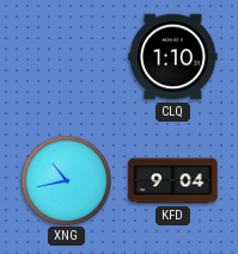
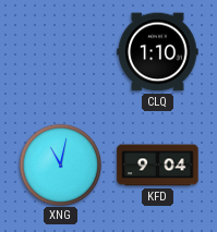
XNG: 10:43 -> 11:02
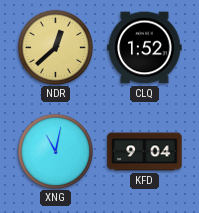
NDR: none -> 12:38
CLQ: 1:10 -> 1:52
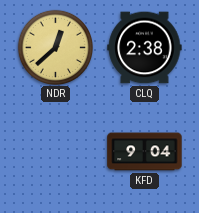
CLQ: 1:52 -> 2:38
XNG: 11:02 -> none
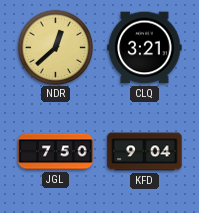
CLQ: 2:38 -> 3:21
JGL: none -> 7:50
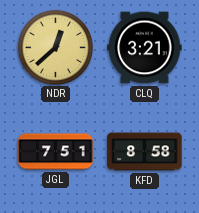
JGL: 7:50 -> 7:51
KFD: 9:04 -> 8:58
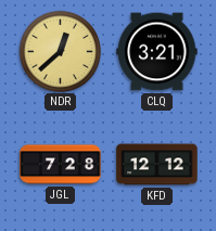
JGL: 7:51 -> 7:28
KFD: 8:58 -> 12:12
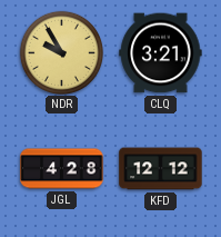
NDR: 12:38 -> 9:55
JGL: 7:28 -> 4:28
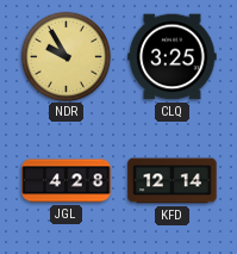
CLQ: 3:21 -> 3:25
KFD: 12:12 -> 12:14
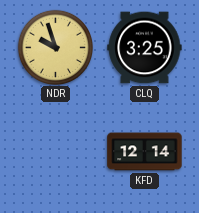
NDR: 9:55 -> 9:57
JGL: 4:28 -> none
